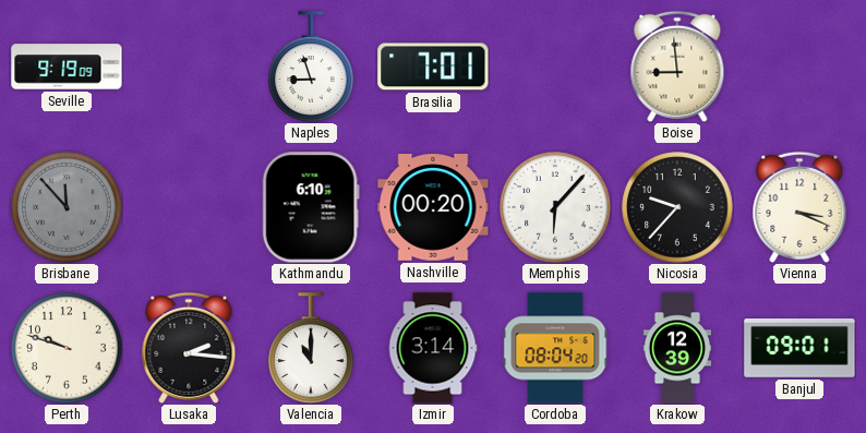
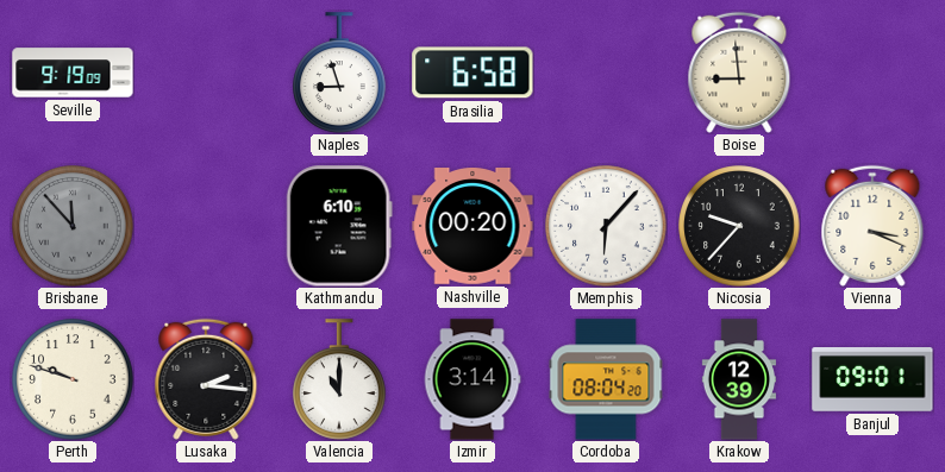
Brasilia: 7:01 -> 6:58
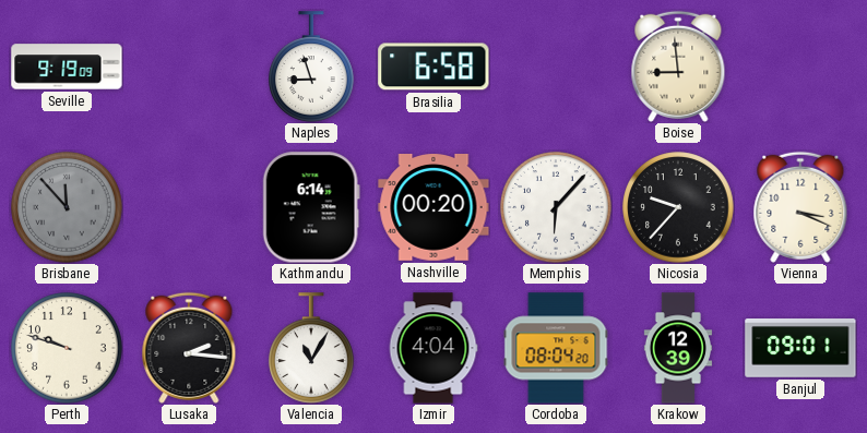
Kathmandu: 6:10 -> 6:14
Valencia: 11:00 -> 11:05
Izmir: 3:14 -> 4:04
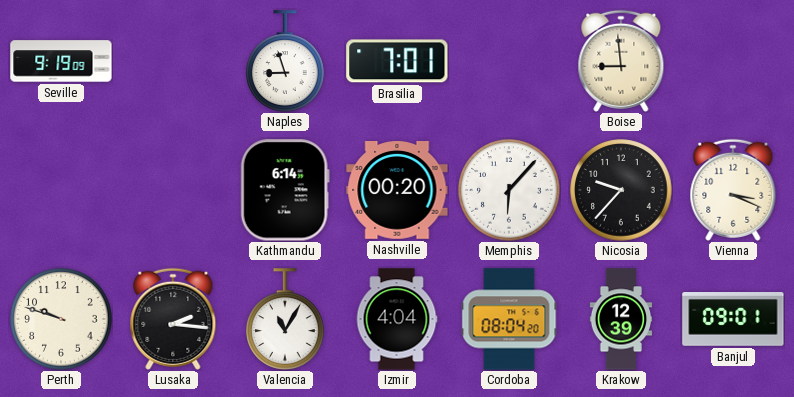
Brasilia: 6:58 -> 7:01
Brisbane: 11:53 -> none
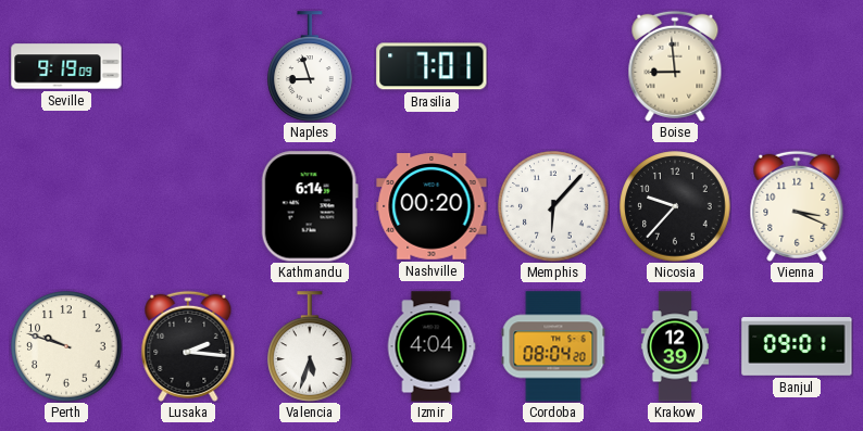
Valencia: 11:05 -> 5:33
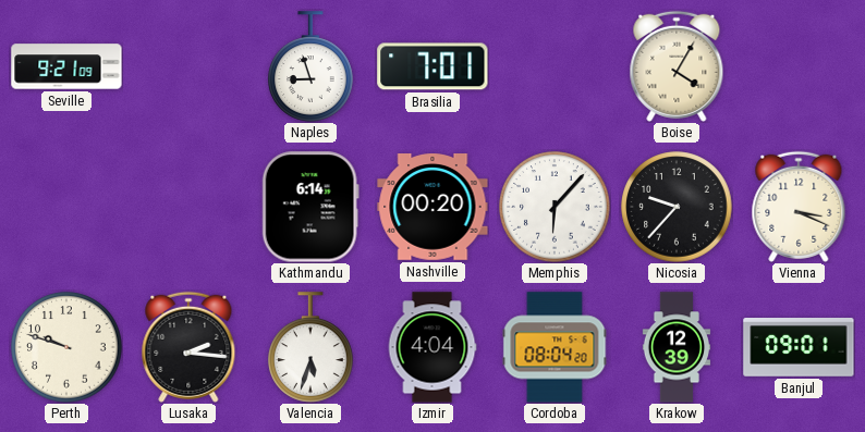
Seville: 9:19 -> 9:21
Boise: 8:59 -> 4:05
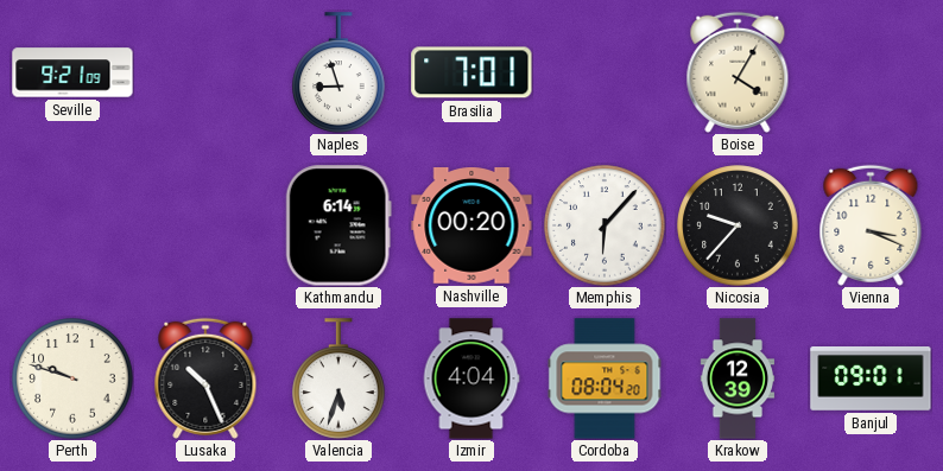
Lusaka: 2:16 -> 10:26
